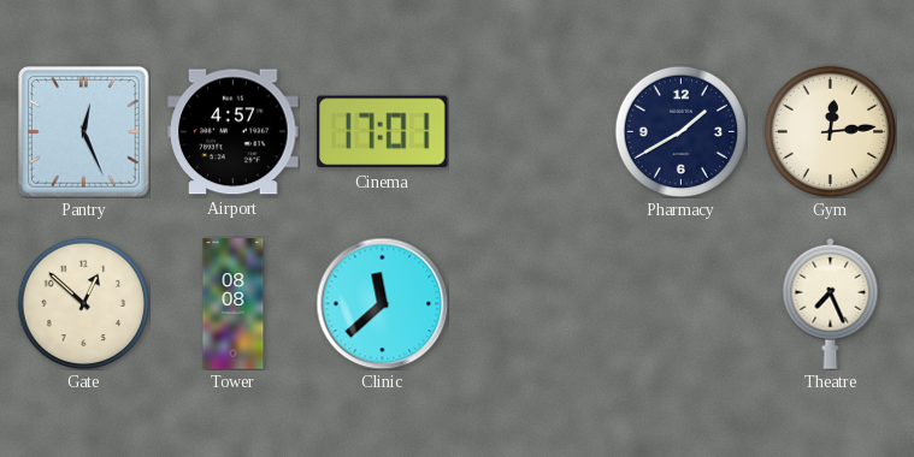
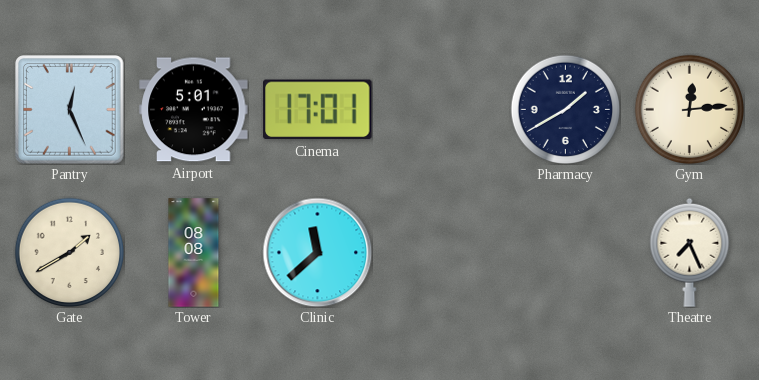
Airport: 4:57 -> 5:01
Gate: 12:52 -> 1:40
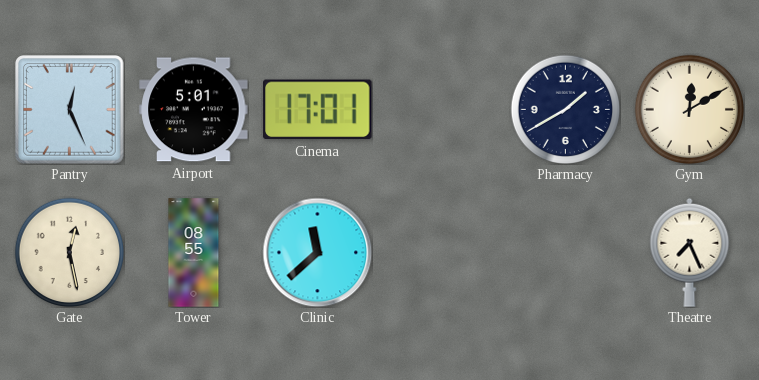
Gym: 12:14 -> 12:10
Gate: 1:40 -> 12:28
Tower: 08:08 -> 08:55
